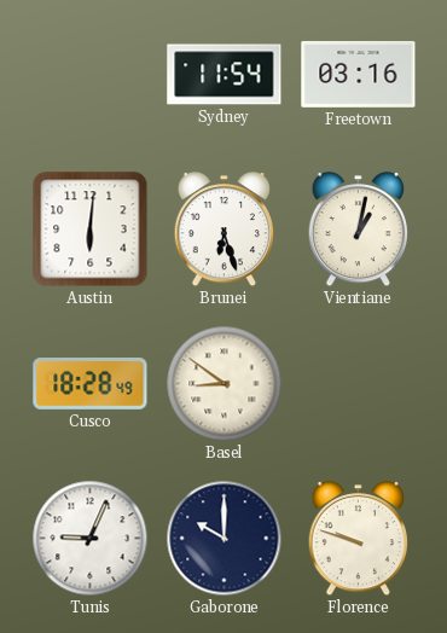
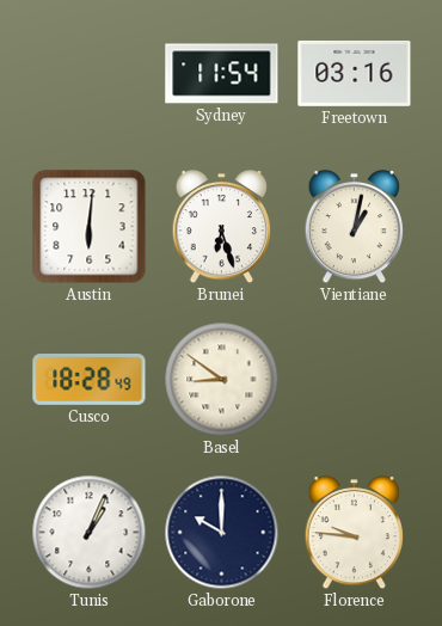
Tunis: 9:04 -> 1:04
Florence: 9:48 -> 9:46
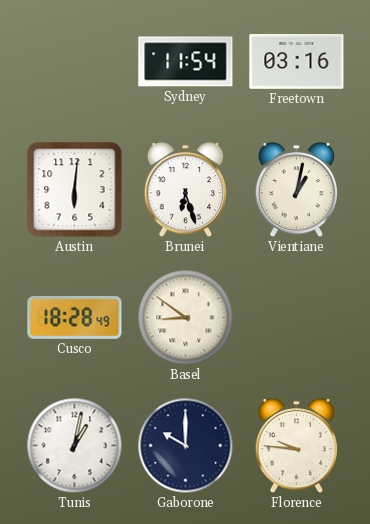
Tunis: 1:04 -> 1:02
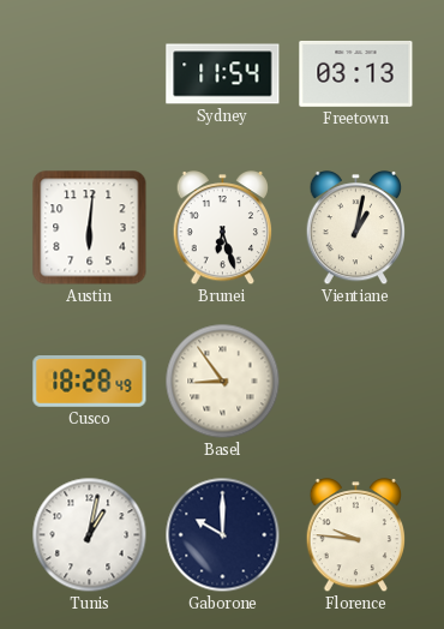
Freetown: 03:16 -> 03:13
Basel: 8:51 -> 8:54
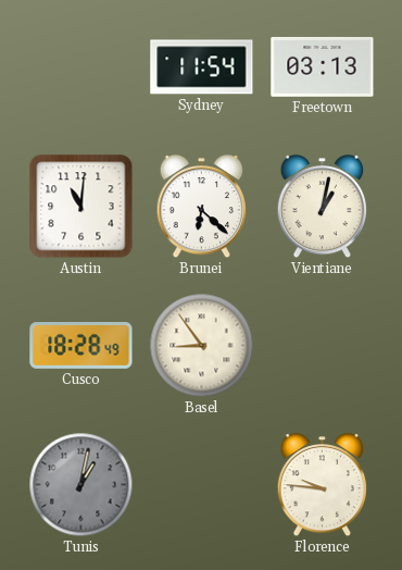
Austin: 6:01 -> 11:01
Brunei: 6:27 -> 6:22
Tunis dial: white -> grey
Gaborone: 10:00 -> none
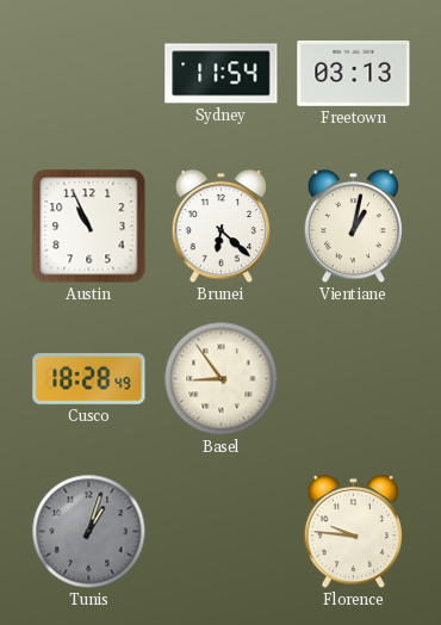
Austin: 11:01 -> 10:56
Tunis: 1:02 -> 1:03
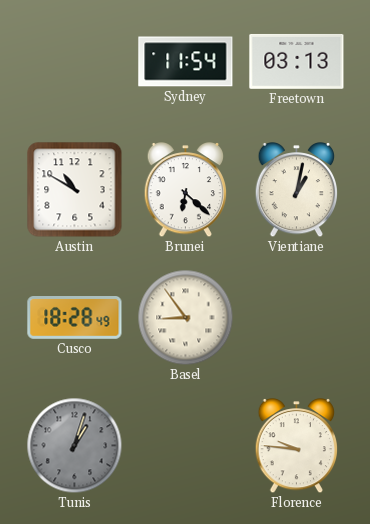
Austin: 10:56 -> 10:50
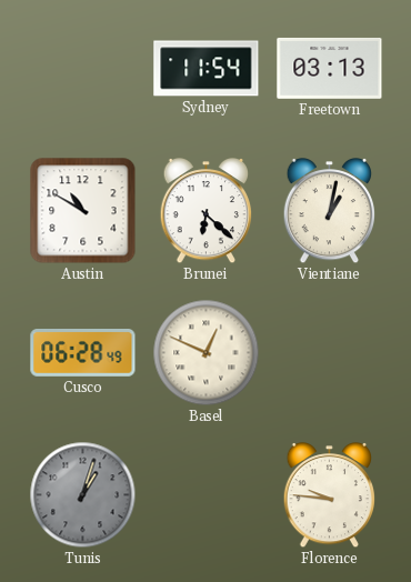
Cusco: 18:28 -> 06:28
Basel: 8:54 -> 12:49
